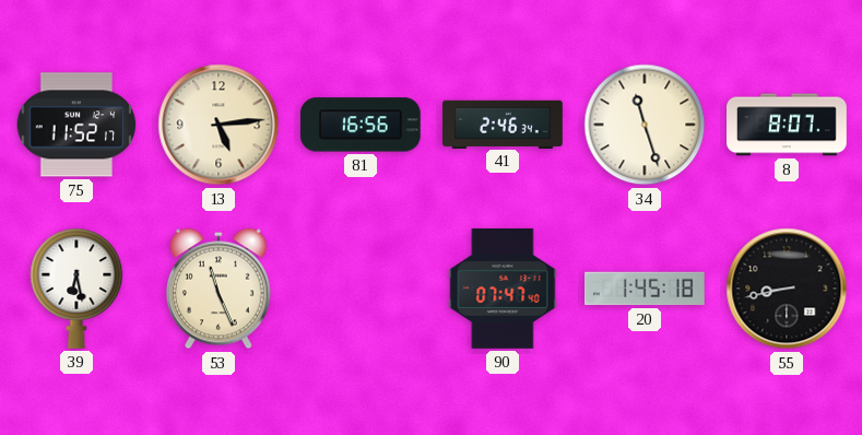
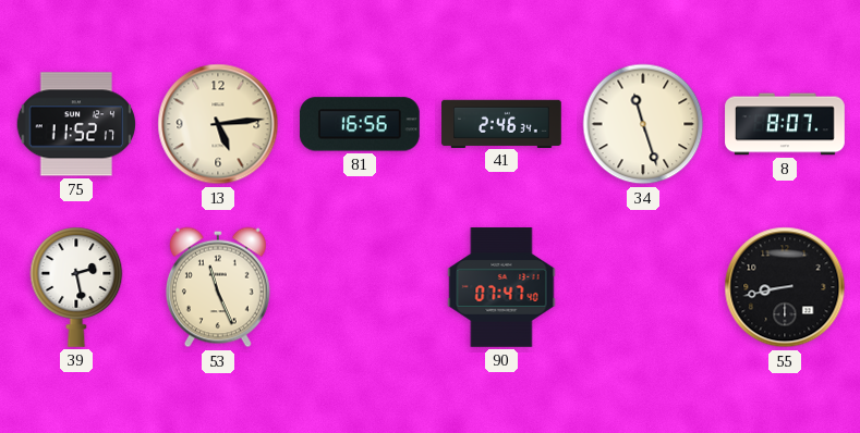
39: 6:28 -> 2:28
20: 1:45 -> none
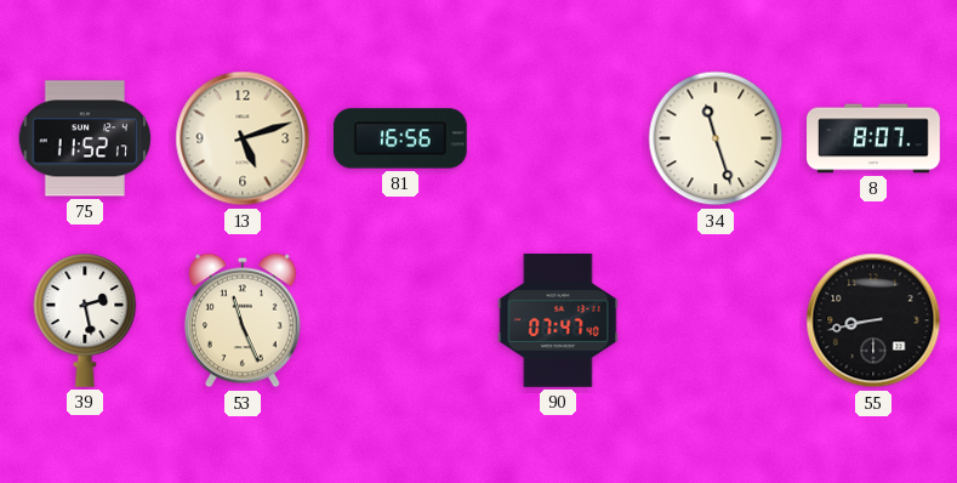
13: 5:14 -> 5:12
41: 2:46 -> none
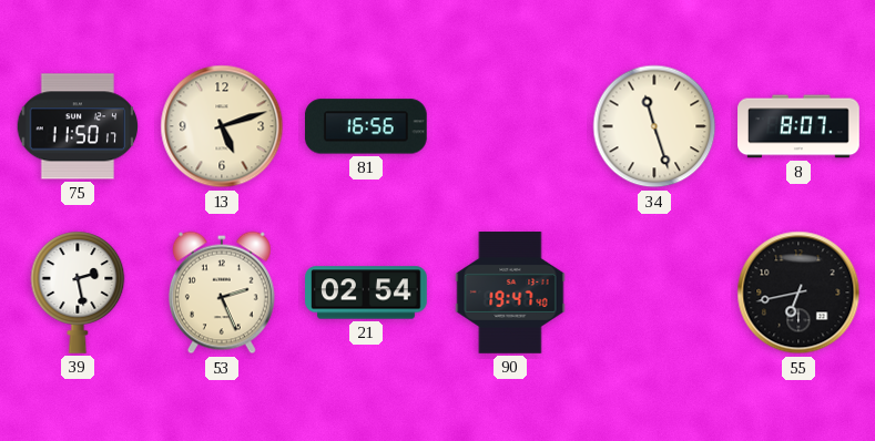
75: 11:52 -> 11:50
53: 11:26 -> 2:26
21: none -> 02:54
90: 07:47 -> 19:47
55: 8:43 -> 6:43
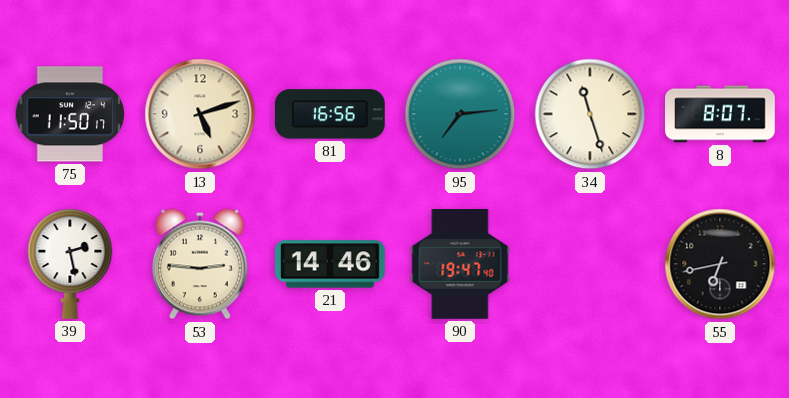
95: none -> 7:14
53: 2:26 -> 2:46
21: 02:54 -> 14:46
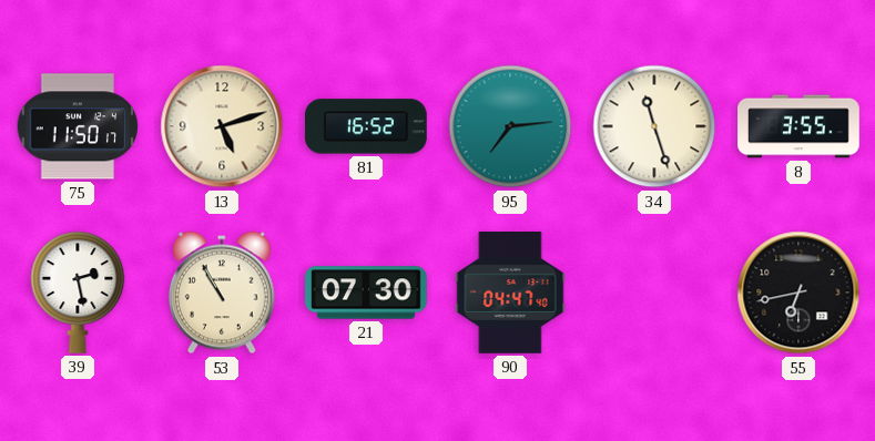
81: 16:56 -> 16:52
8: 8:07 -> 3:55
53: 2:46 -> 10:55
21: 14:46 -> 07:30
90: 19:47 -> 04:47
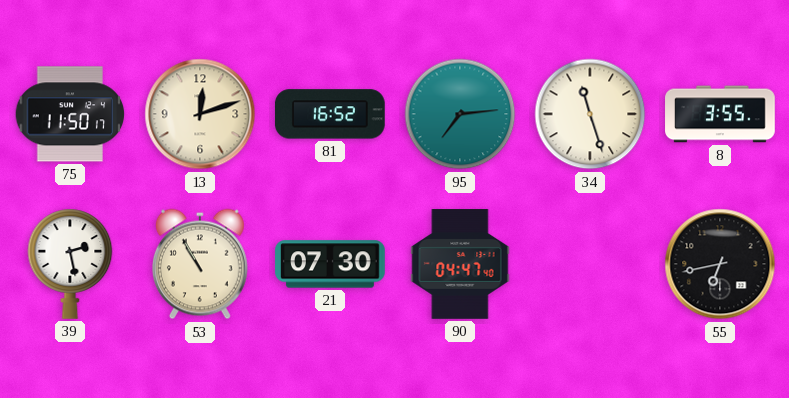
13: 5:12 -> 12:12
